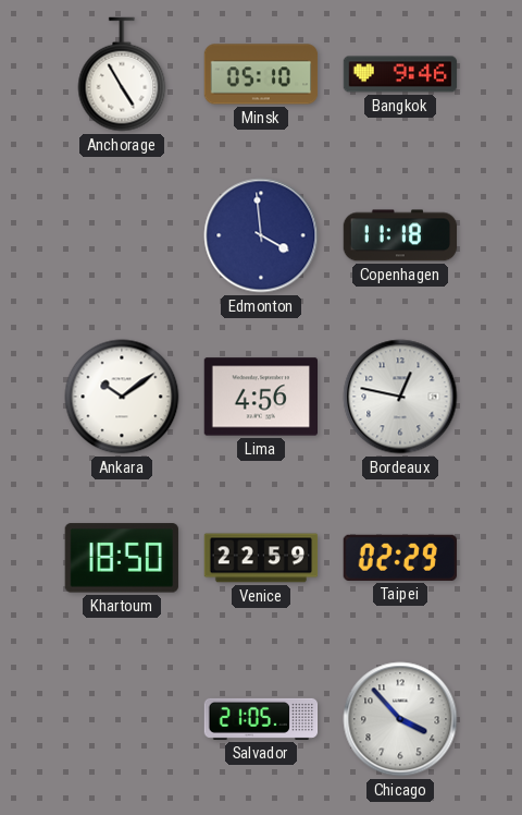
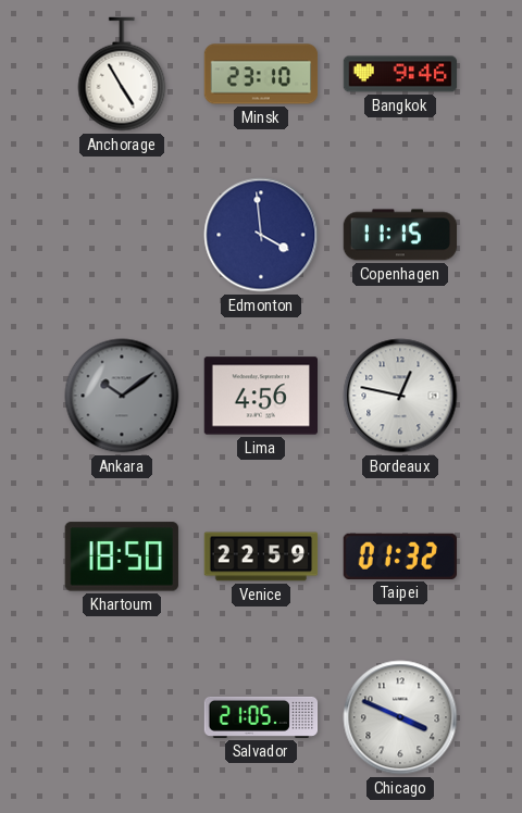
Minsk: 05:10 -> 23:10
Copenhagen: 11:18 -> 11:15
Ankara dial: white -> grey
Taipei: 02:29 -> 01:32
Chicago: 3:53 -> 3:49
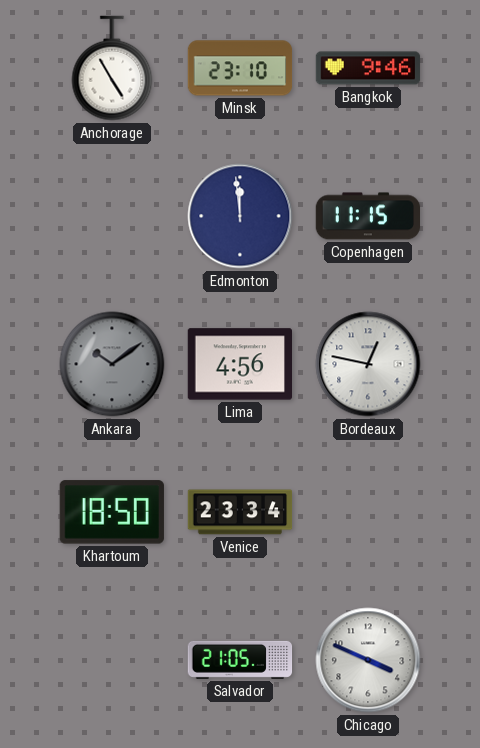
Edmonton: 3:59 -> 11:59
Venice: 22:59 -> 23:34
Taipei: 01:32 -> none
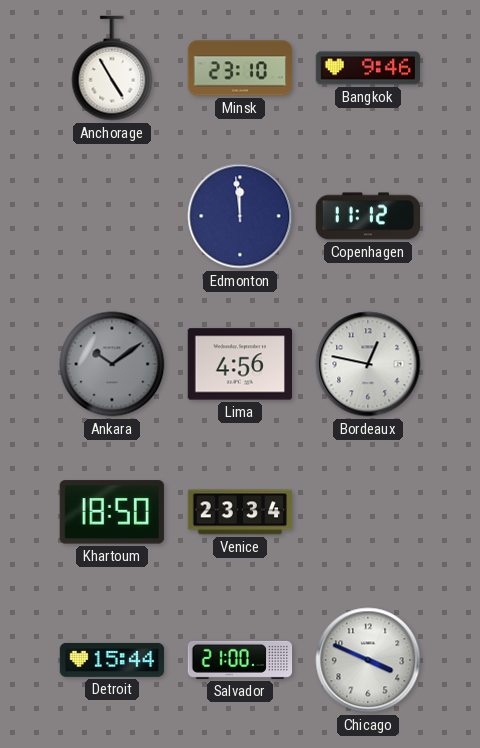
Copenhagen: 11:15 -> 11:12
Detroit: none -> 15:44
Salvador: 21:05 -> 21:00
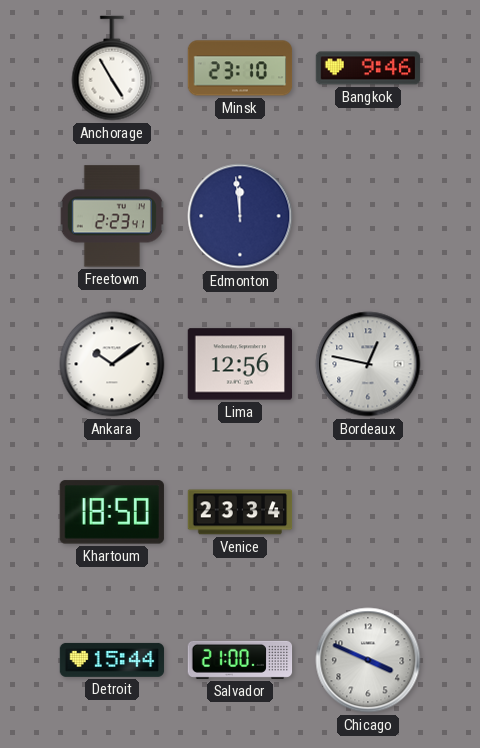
Freetown: none -> 2:23
Copenhagen: 11:12 -> none
Ankara dial: grey -> white
Lima: 4:56 -> 12:56
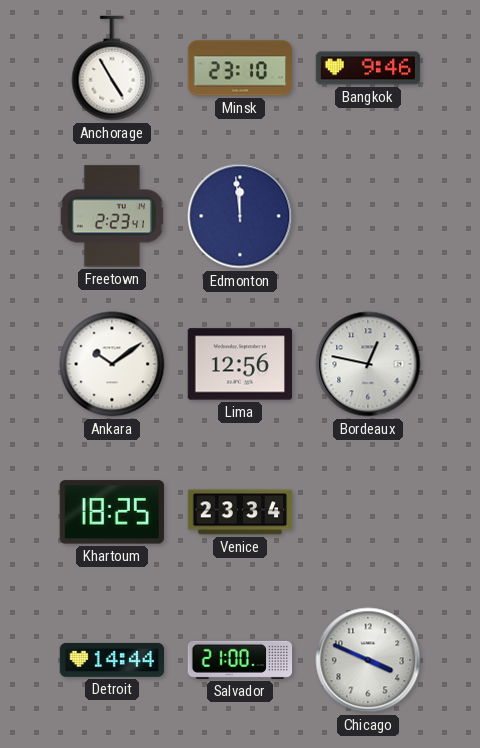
Khartoum: 18:50 -> 18:25
Detroit: 15:44 -> 14:44
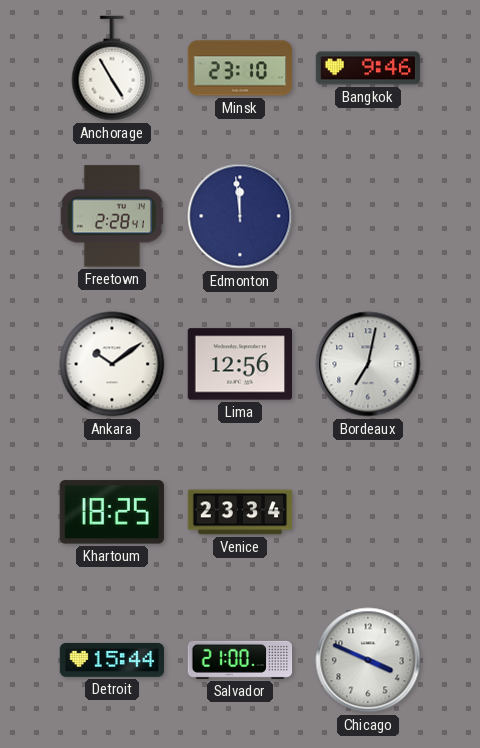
Freetown: 2:23 -> 2:28
Bordeaux: 12:47 -> 7:02
Detroit: 14:44 -> 15:44
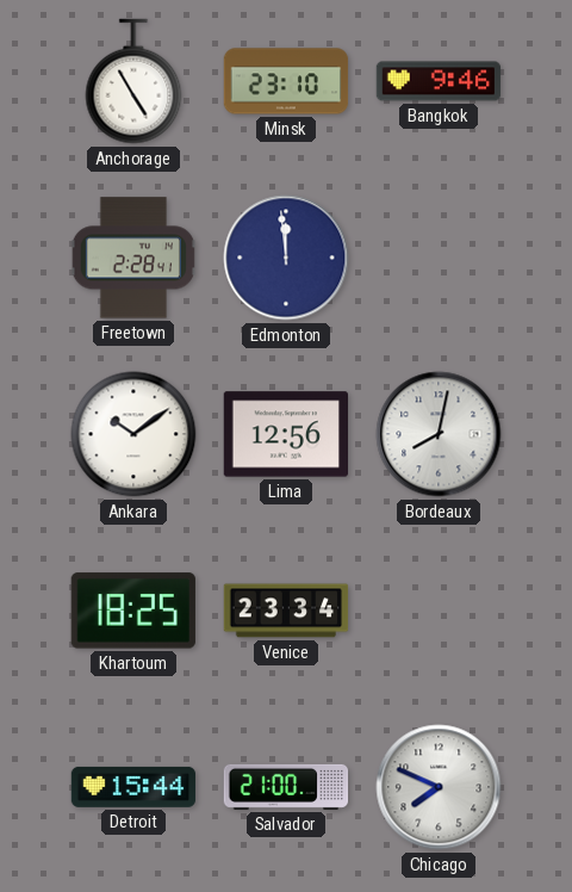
Bordeaux: 7:02 -> 8:02
Chicago: 3:49 -> 7:49
